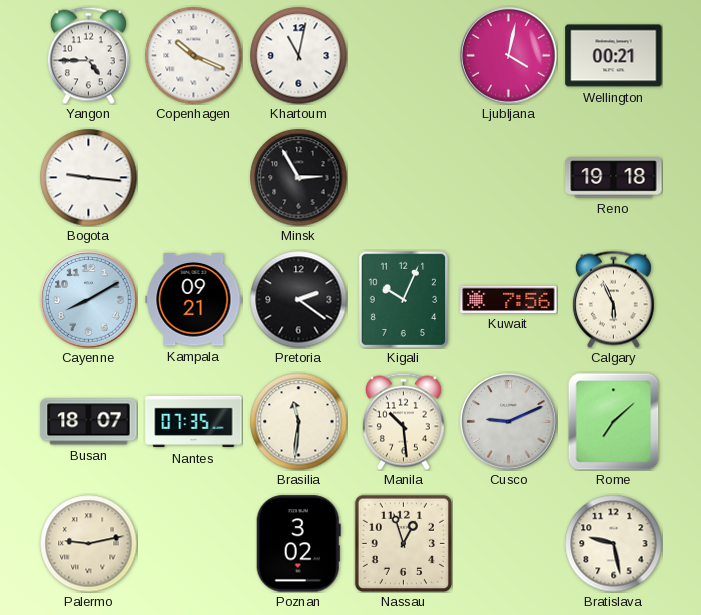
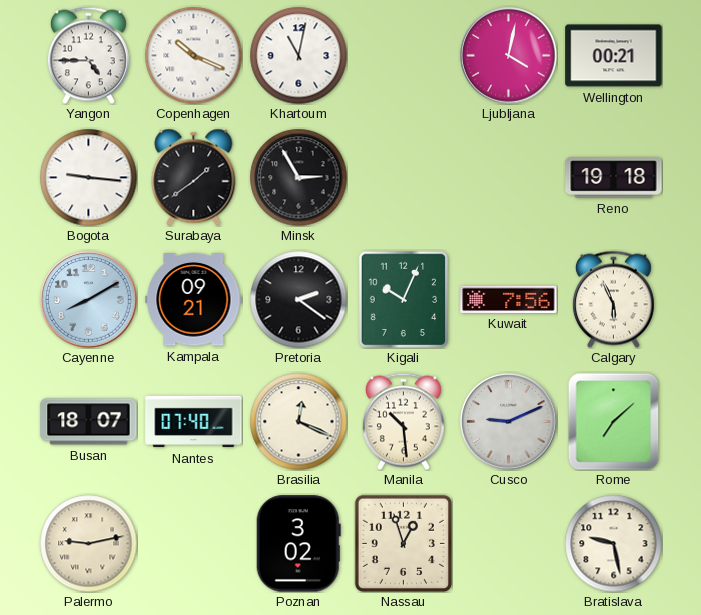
Surabaya: none -> 1:39
Nantes: 07:35 -> 07:40
Brasilia: 11:31 -> 12:19
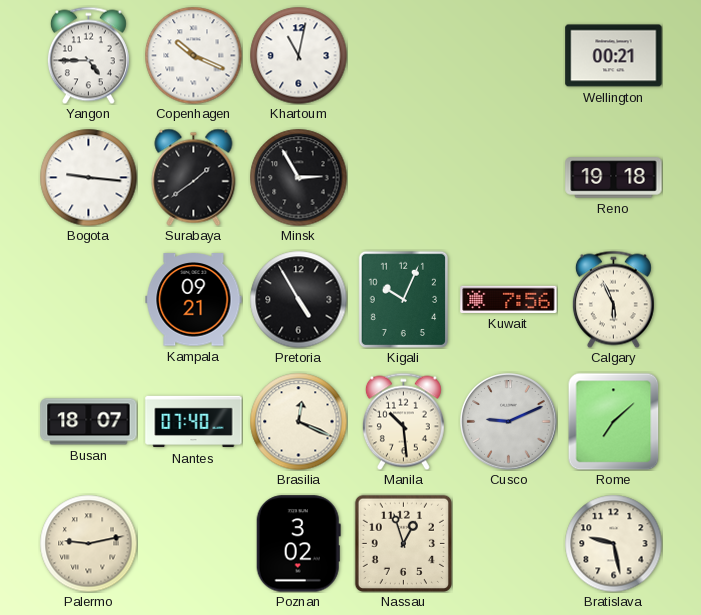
Ljubljana: 4:02 -> none
Cayenne: 8:10 -> none
Pretoria: 2:21 -> 4:55
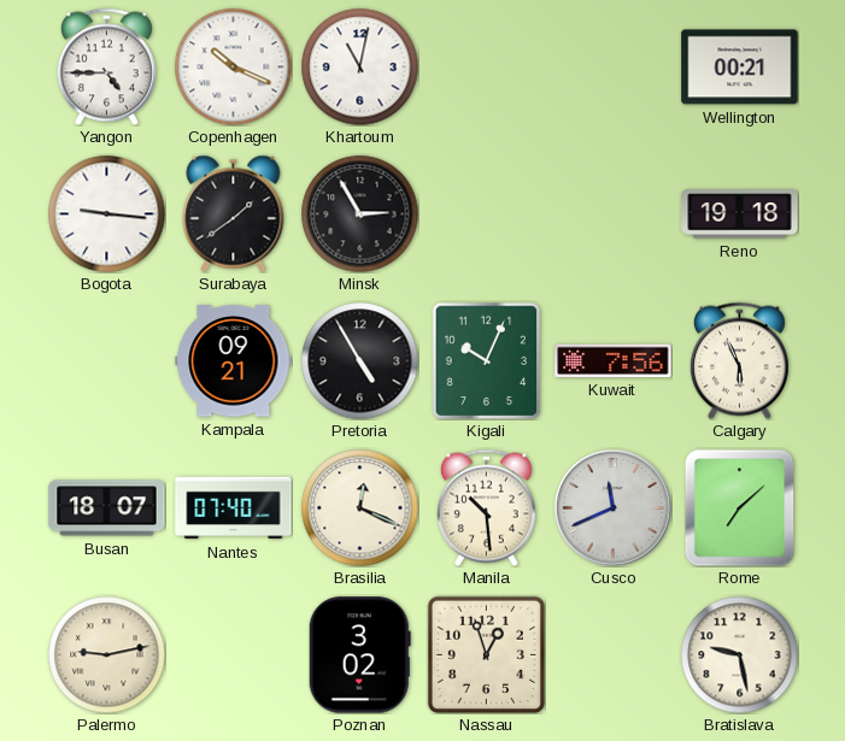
Cusco: 9:11 -> 11:41
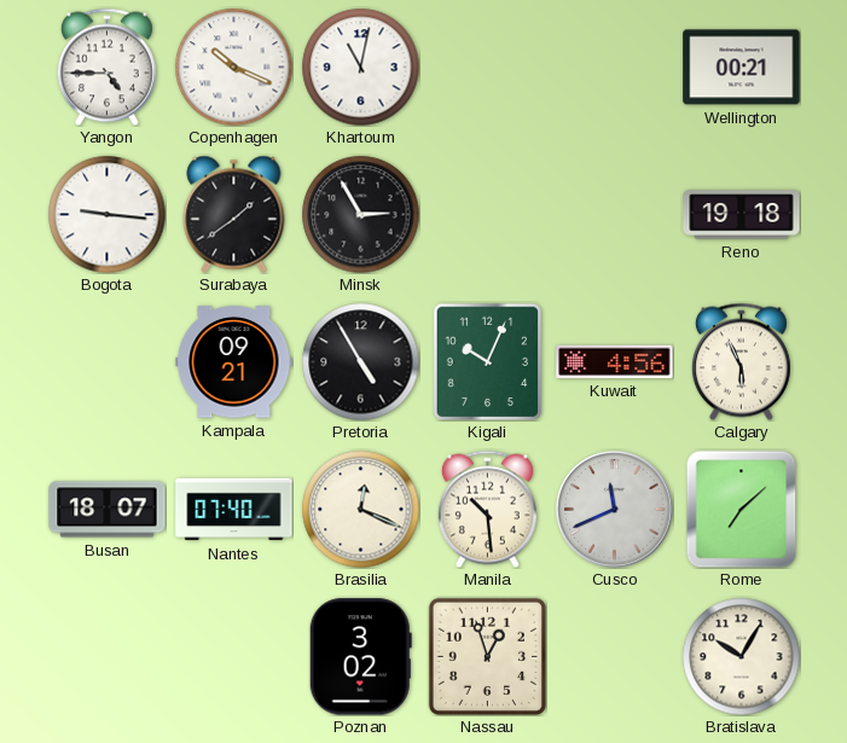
Kuwait: 7:56 -> 4:56
Palermo: 9:13 -> none
Bratislava: 9:28 -> 10:05
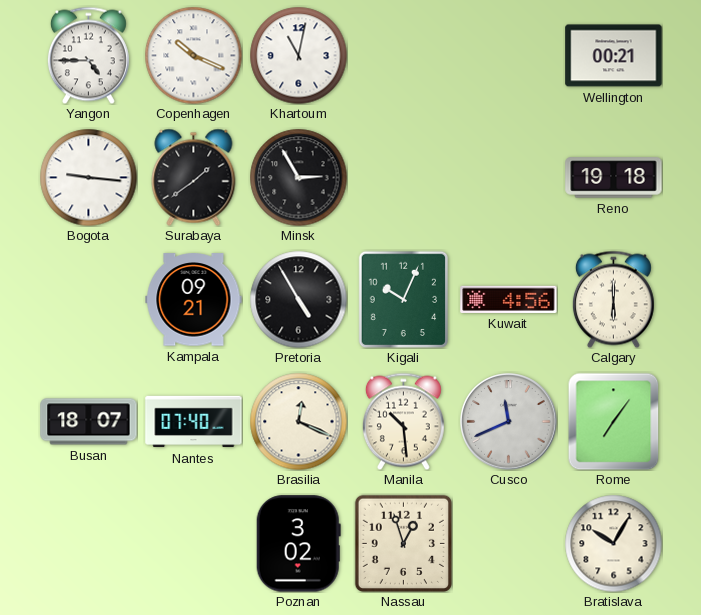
Calgary: 5:56 -> 6:00
Rome: 7:08 -> 7:06
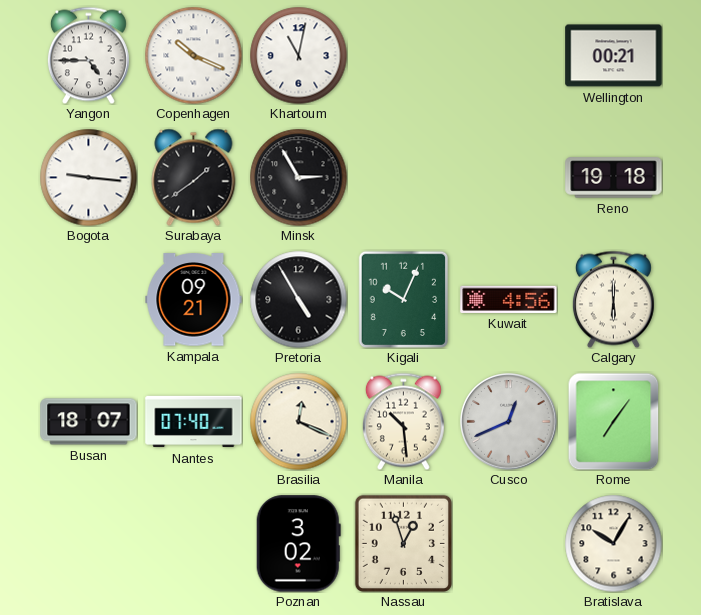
Cusco: 11:41 -> 12:41
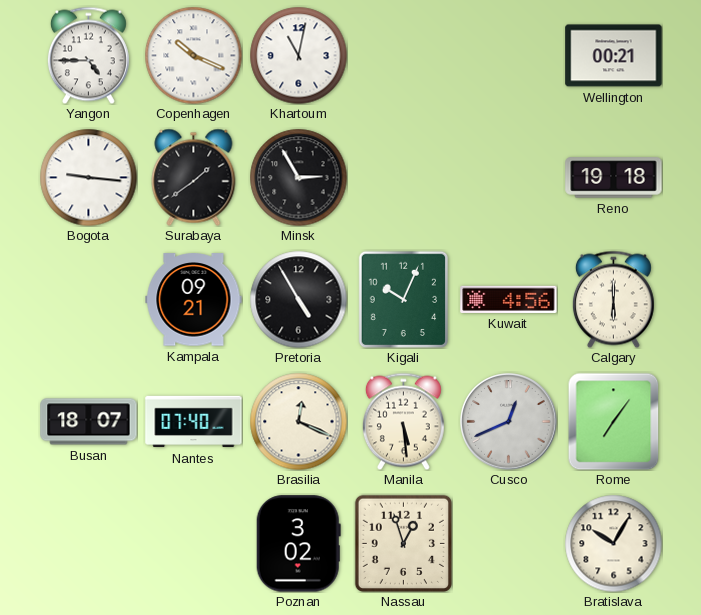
Manila: 10:29 -> 5:29
